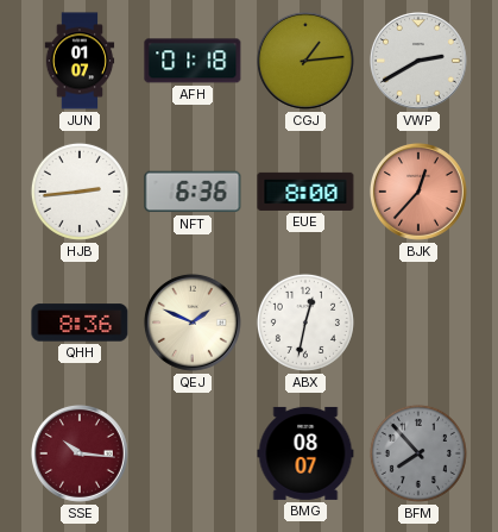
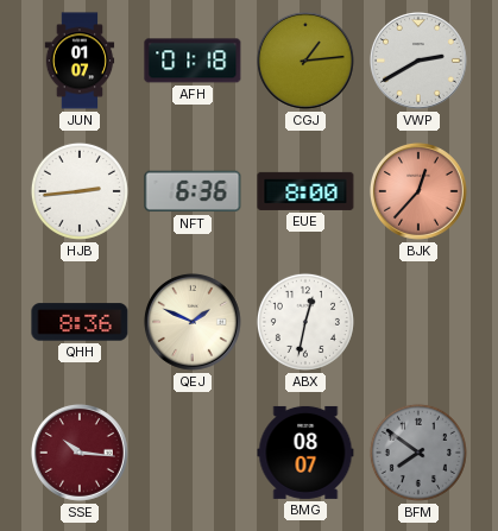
BFM: 7:53 -> 7:51
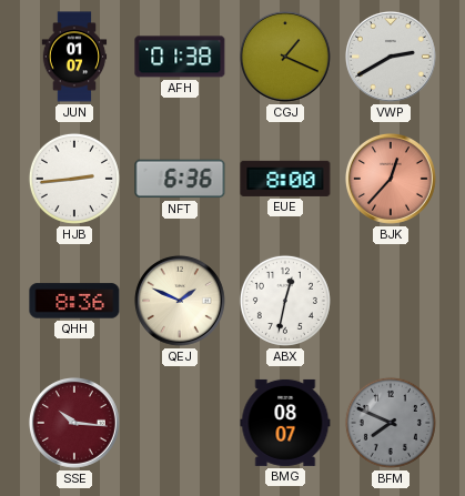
AFH: 01:18 -> 01:38
CGJ: 1:14 -> 1:19
BFM: 7:51 -> 7:49
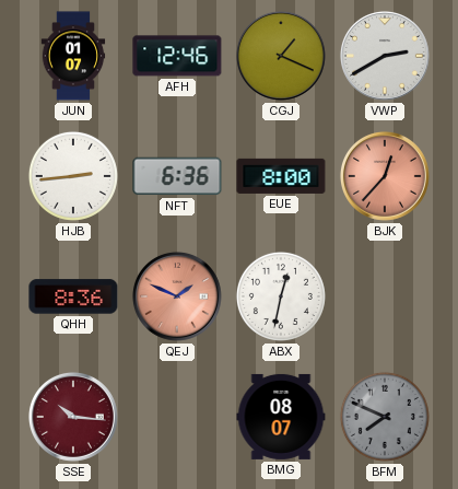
AFH: 01:38 -> 12:46
QEJ dial: cream -> salmon
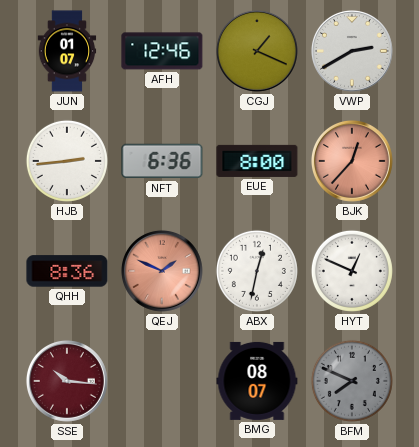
HYT: none -> 12:49
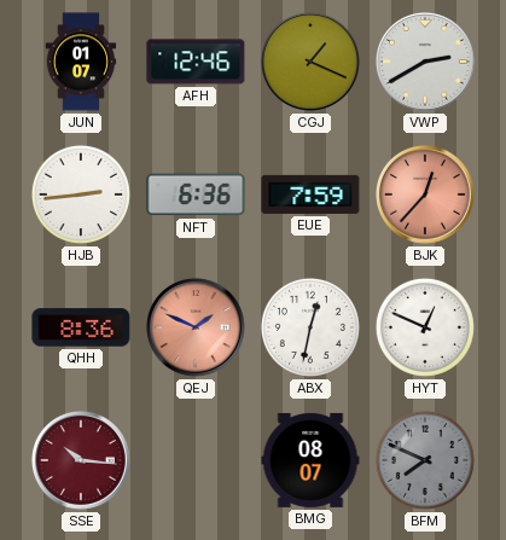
EUE: 8:00 -> 7:59
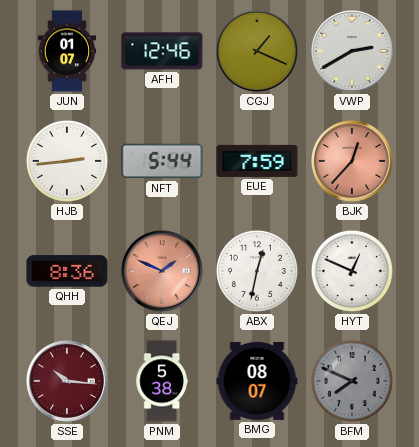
NFT: 6:36 -> 5:44
PNM: none -> 5:38
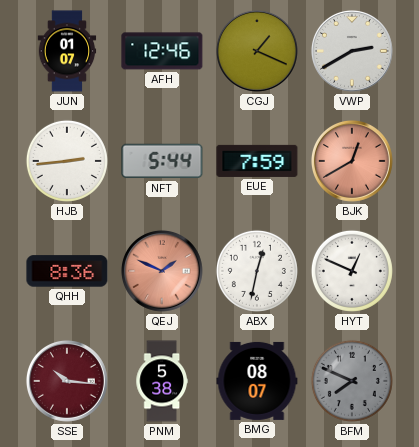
BJK: 12:37 -> 12:40
